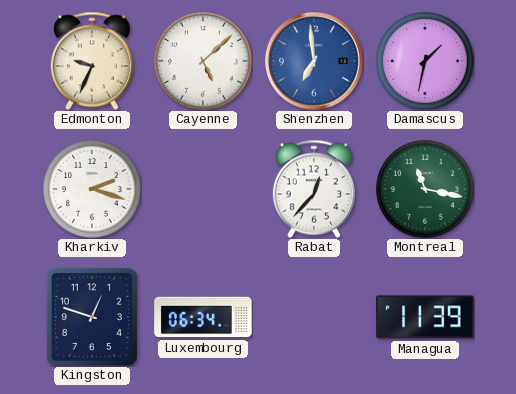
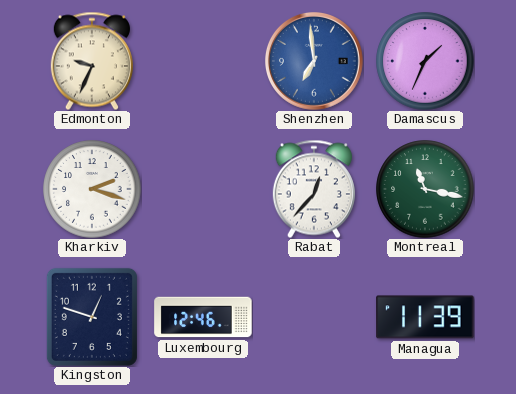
Cayenne: 5:08 -> none
Damascus: 1:32 -> 1:34
Luxembourg: 06:34 -> 12:46
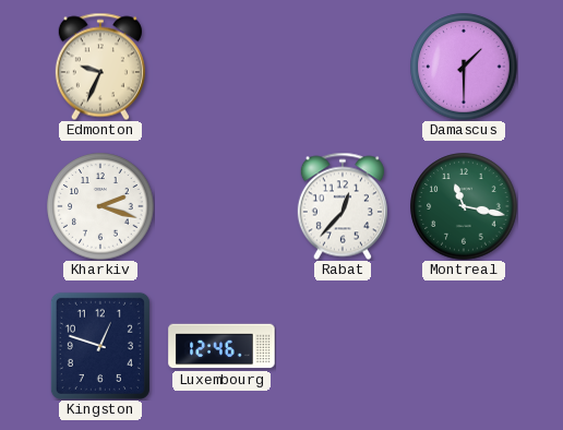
Shenzhen: 6:59 -> none
Damascus: 1:34 -> 1:30
Managua: 11:39 -> none
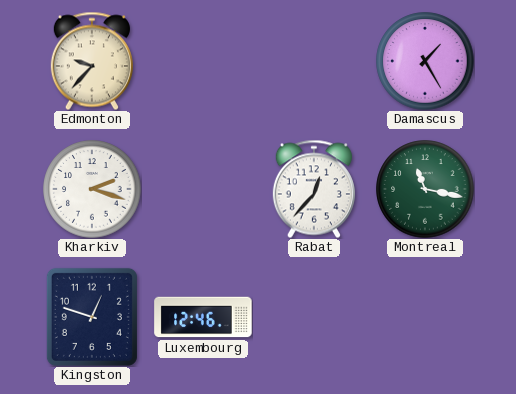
Edmonton: 9:34 -> 9:37
Damascus: 1:30 -> 1:25
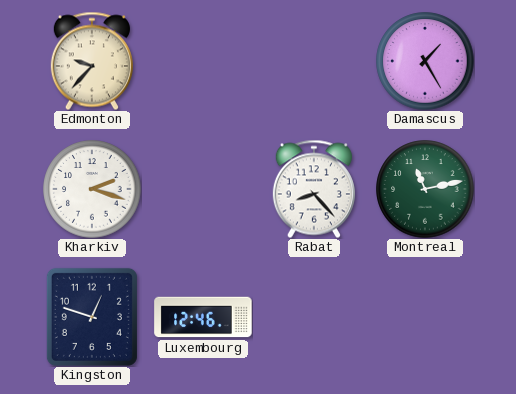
Rabat: 12:37 -> 8:23
Montreal: 11:17 -> 11:13
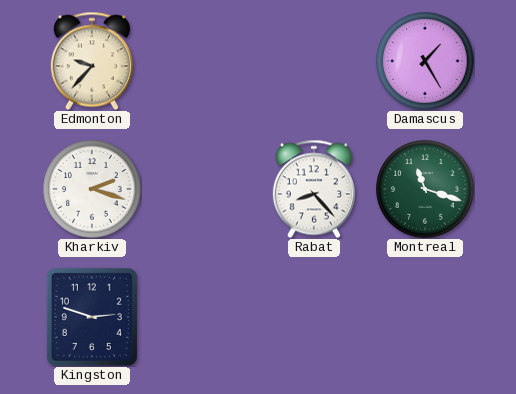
Montreal: 11:13 -> 11:18
Kingston: 12:48 -> 2:48
Luxembourg: 12:46 -> none
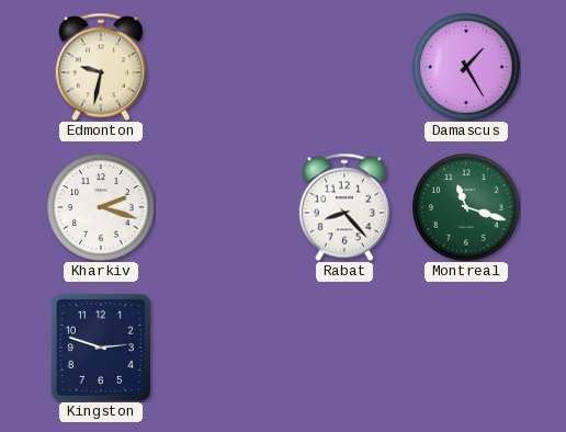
Edmonton: 9:37 -> 9:32
